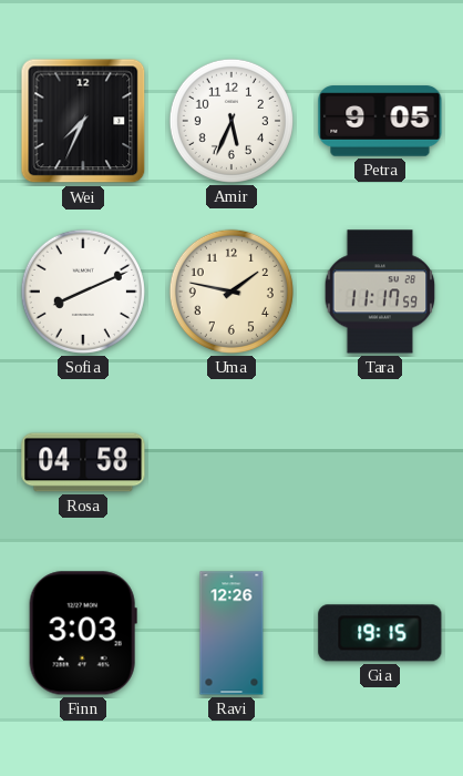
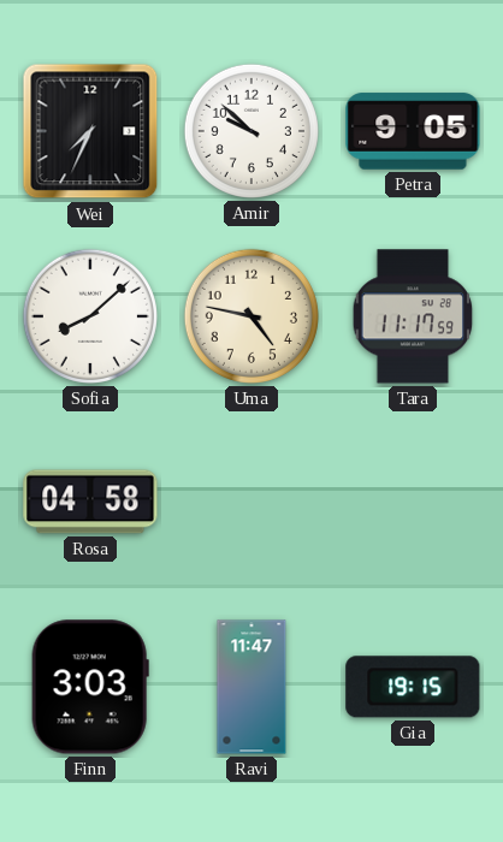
Amir: 5:34 -> 9:52
Sofia: 8:11 -> 8:08
Uma: 1:47 -> 4:47
Ravi: 12:26 -> 11:47
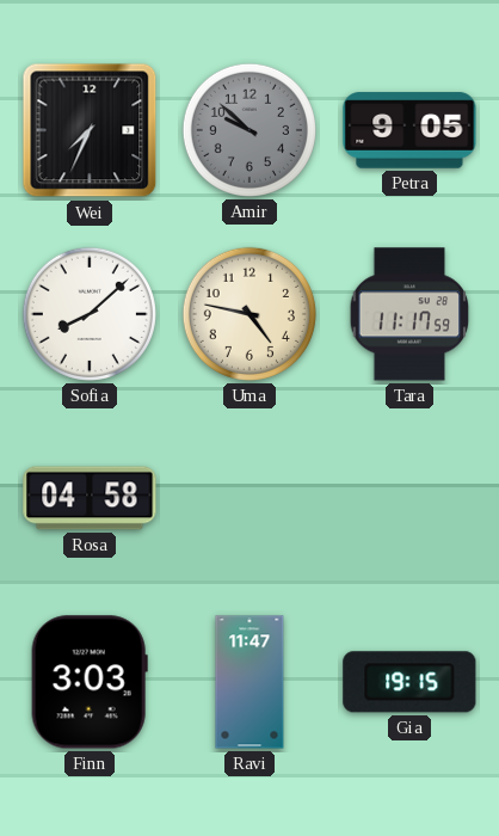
Amir dial: white -> grey
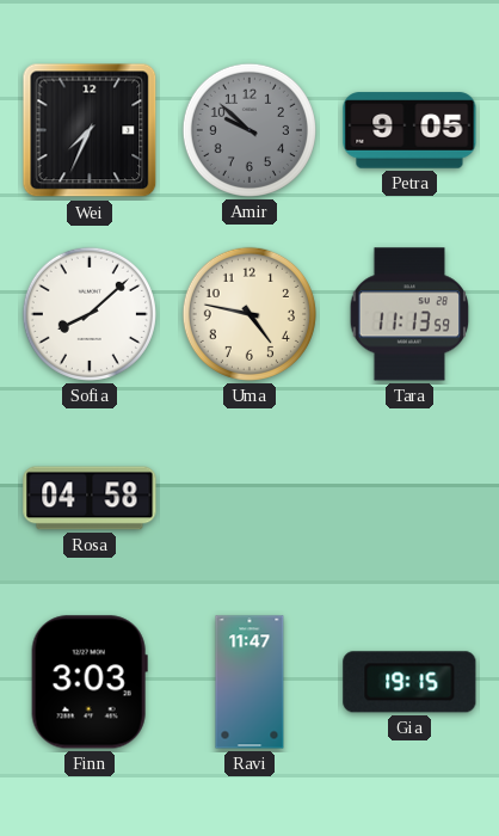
Tara: 11:17 -> 11:13
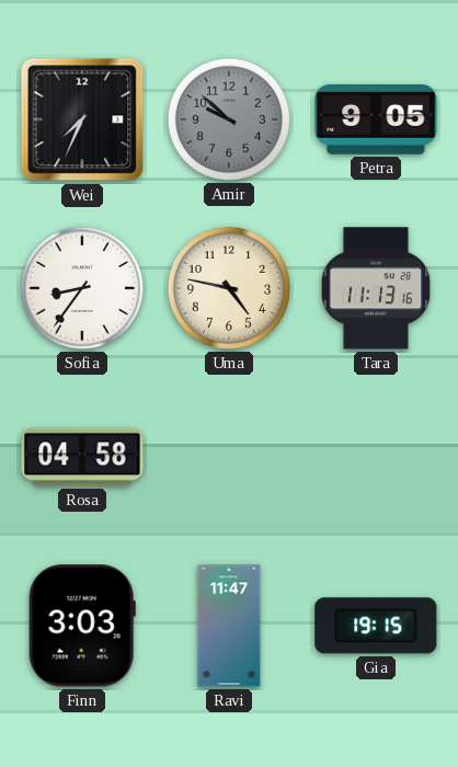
Sofia: 8:08 -> 8:36
Tara: 11:13:59 -> 11:13:16
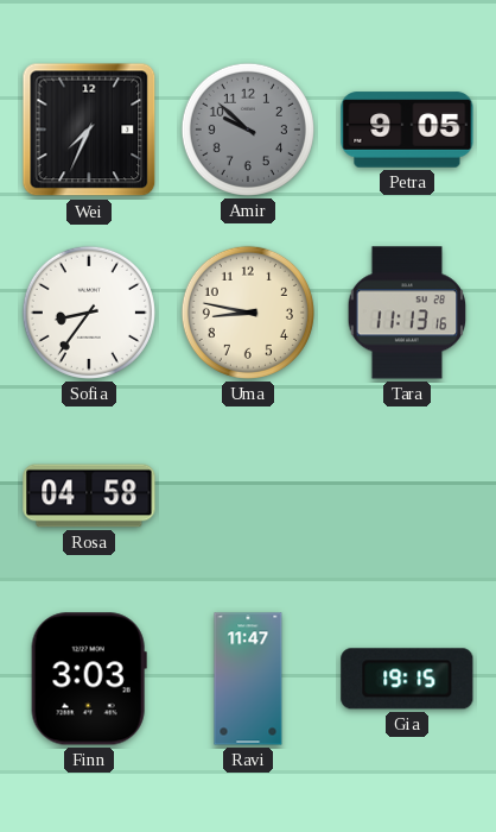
Uma: 4:47 -> 8:47
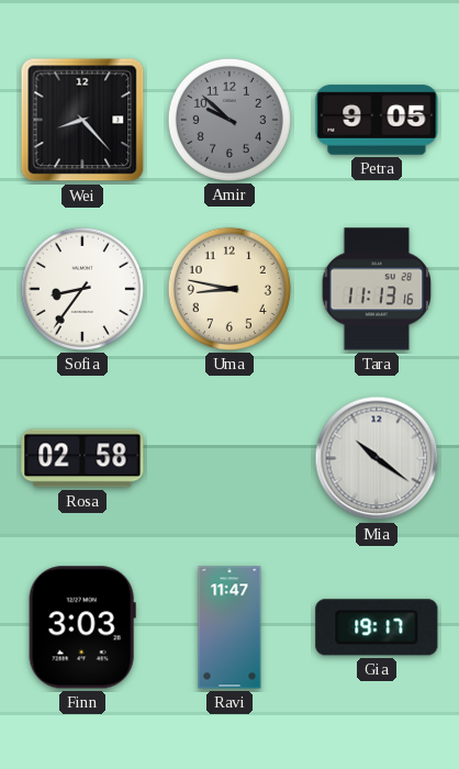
Wei: 7:34 -> 8:23
Rosa: 04:58 -> 02:58
Mia: none -> 10:21
Gia: 19:15 -> 19:17
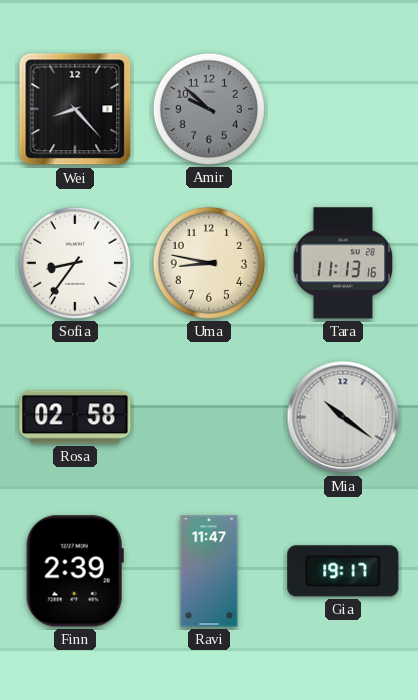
Petra: 9:05 -> none
Finn: 3:03 -> 2:39
